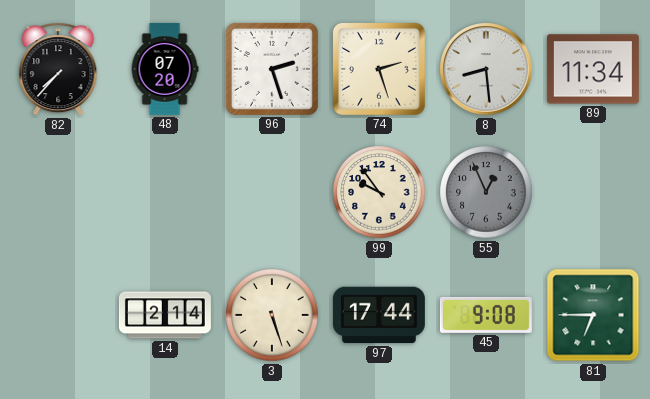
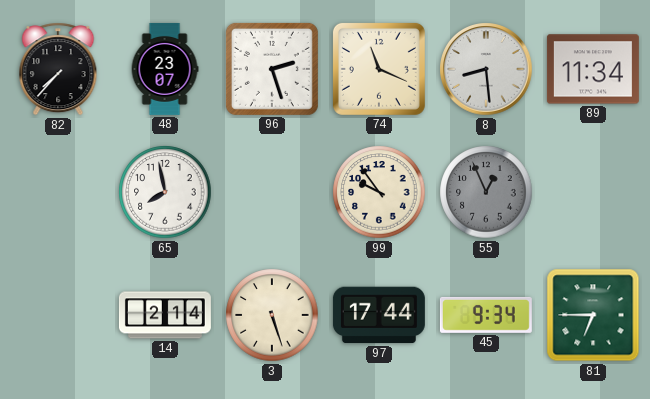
48: 07:20 -> 23:07
74: 2:27 -> 11:19
65: none -> 7:58
45: 9:08 -> 9:34
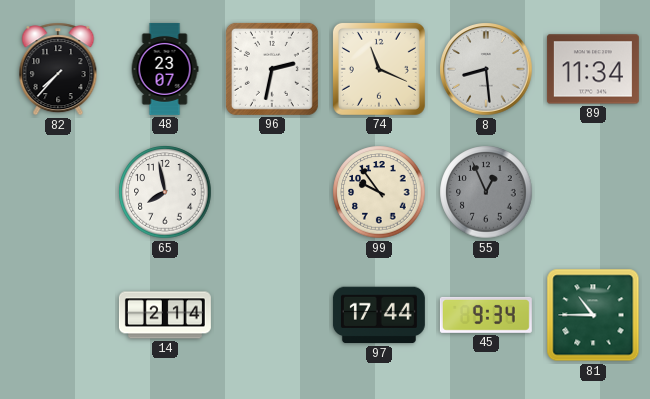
96: 2:27 -> 2:32
3: 5:27 -> none
81: 6:45 -> 10:45
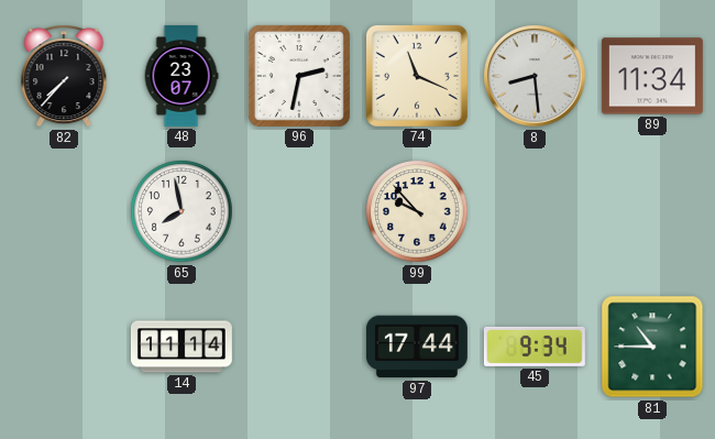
99: 9:54 -> 9:53
55: 12:56 -> none
14: 2:14 -> 11:14
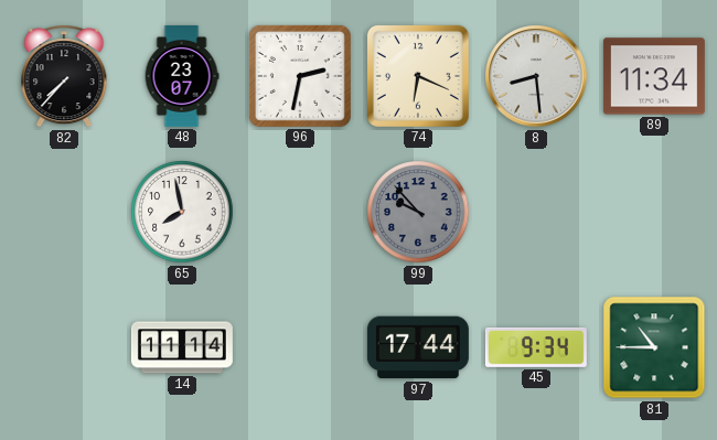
74: 11:19 -> 6:19
99 dial: cream -> grey
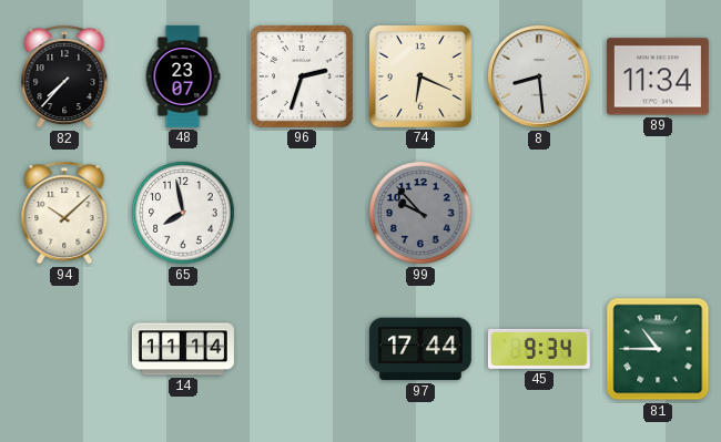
96: 2:32 -> 2:33
94: none -> 10:08
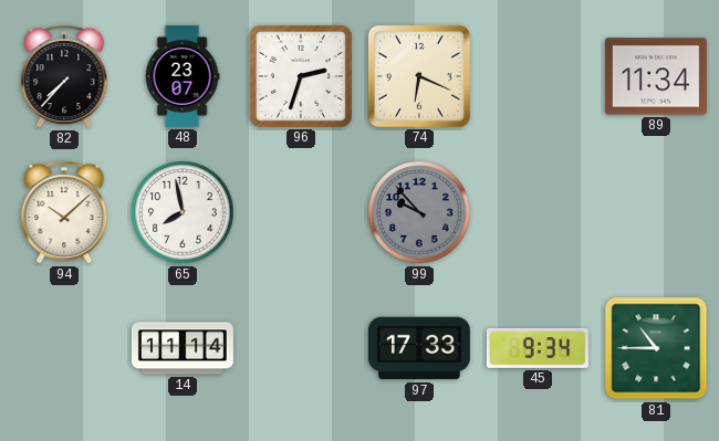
8: 8:29 -> none
97: 17:44 -> 17:33
